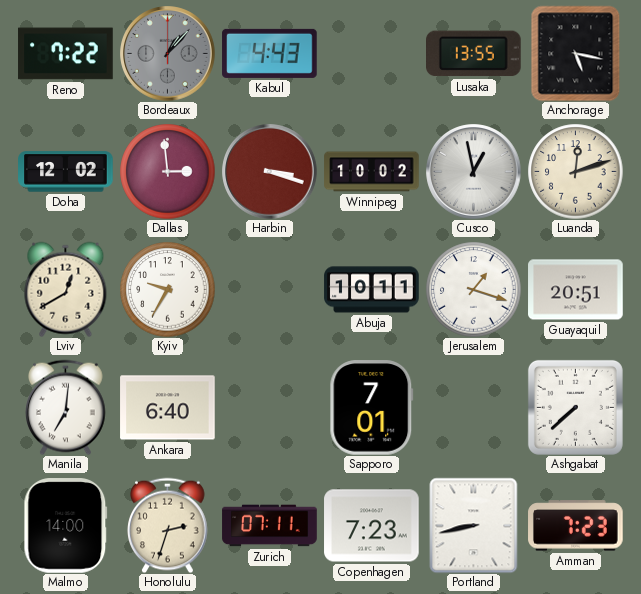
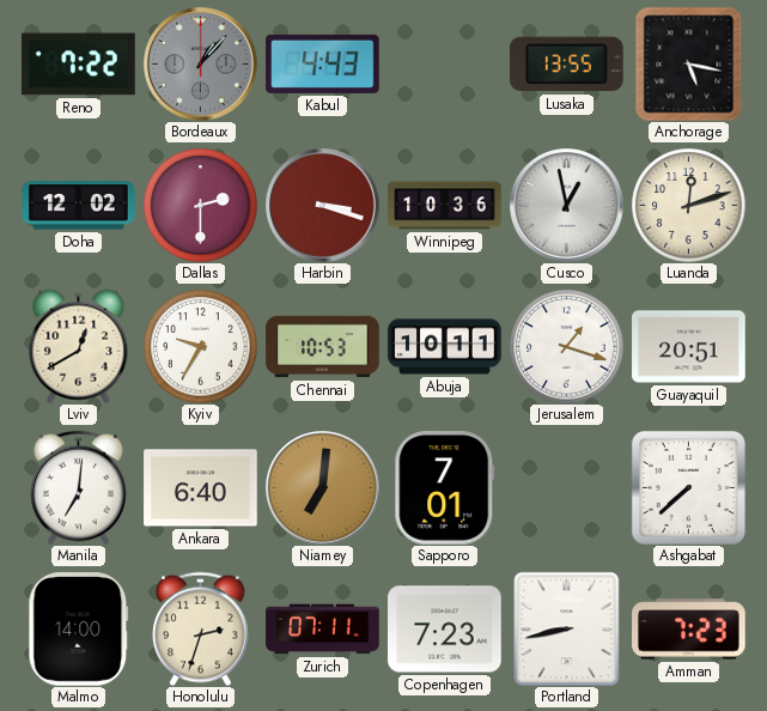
Dallas: 2:59 -> 2:30
Winnipeg: 10:02 -> 10:36
Chennai: none -> 10:53
Niamey: none -> 7:01
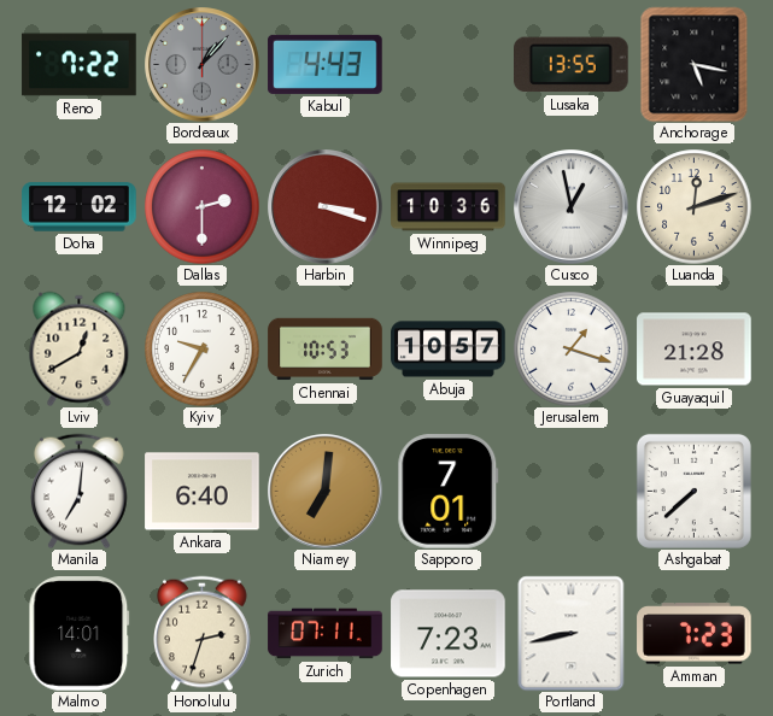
Abuja: 10:11 -> 10:57
Guayaquil: 20:51 -> 21:28
Malmo: 14:00 -> 14:01
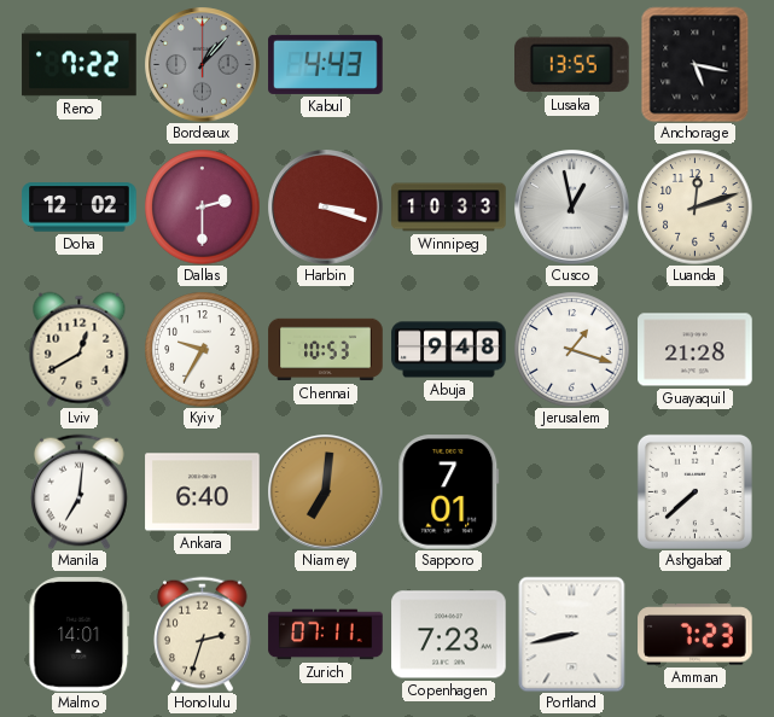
Winnipeg: 10:36 -> 10:33
Abuja: 10:57 -> 9:48
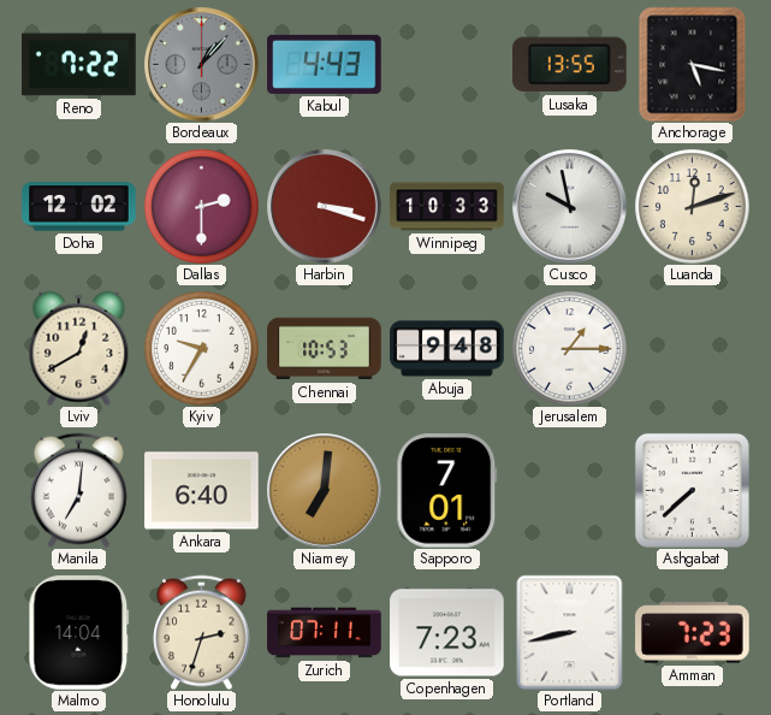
Cusco: 12:58 -> 9:58
Jerusalem: 1:18 -> 1:15
Guayaquil: 21:28 -> none
Malmo: 14:01 -> 14:04
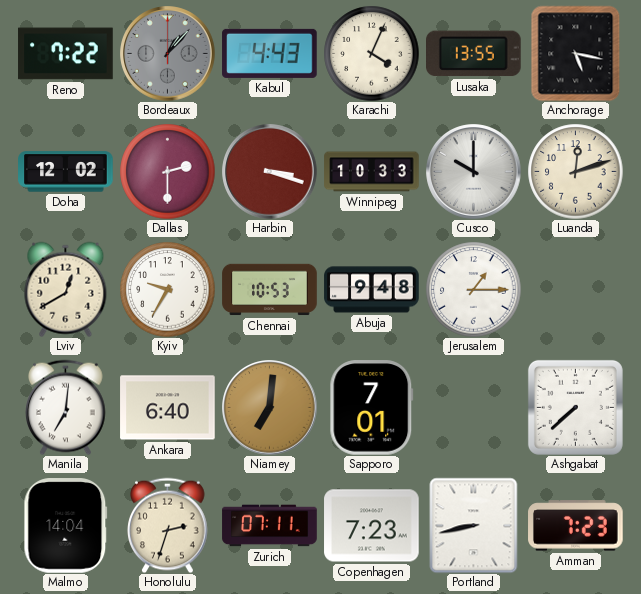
Karachi: none -> 4:04
Cusco: 9:58 -> 10:00
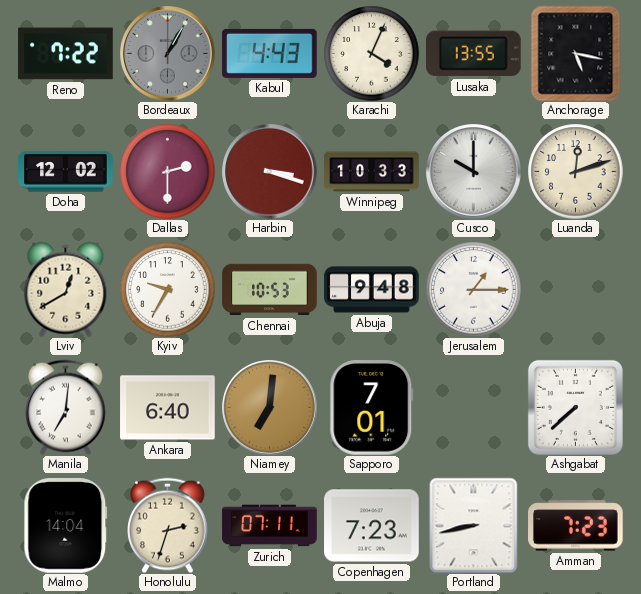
Bordeaux: 1:07 -> 1:05
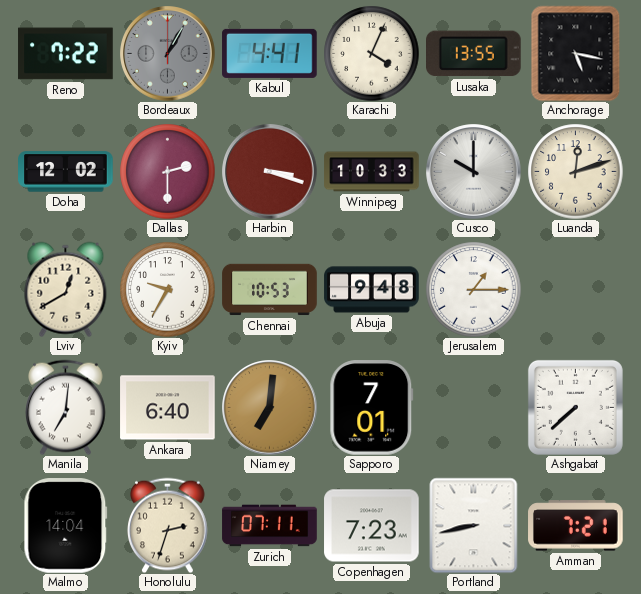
Kabul: 4:43 -> 4:41
Amman: 7:23 -> 7:21
